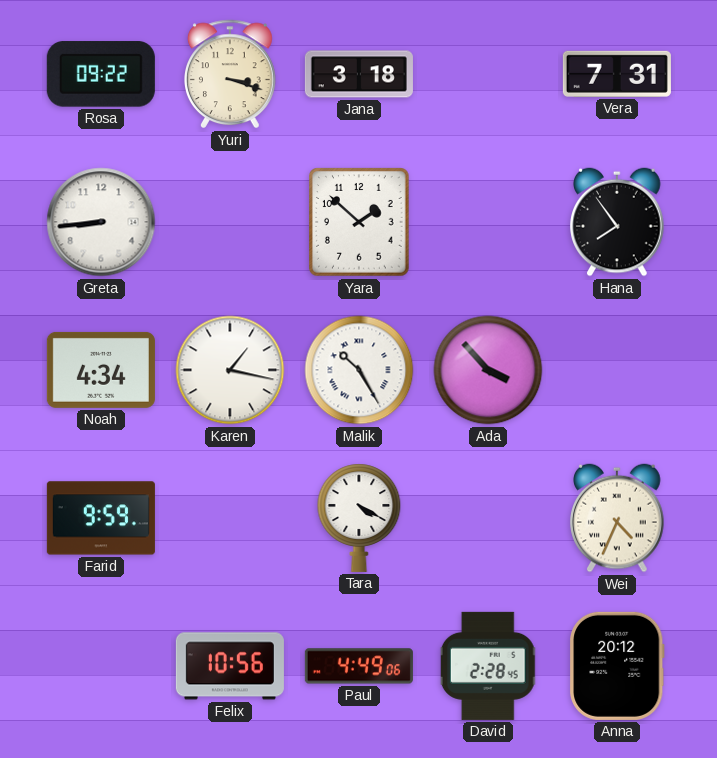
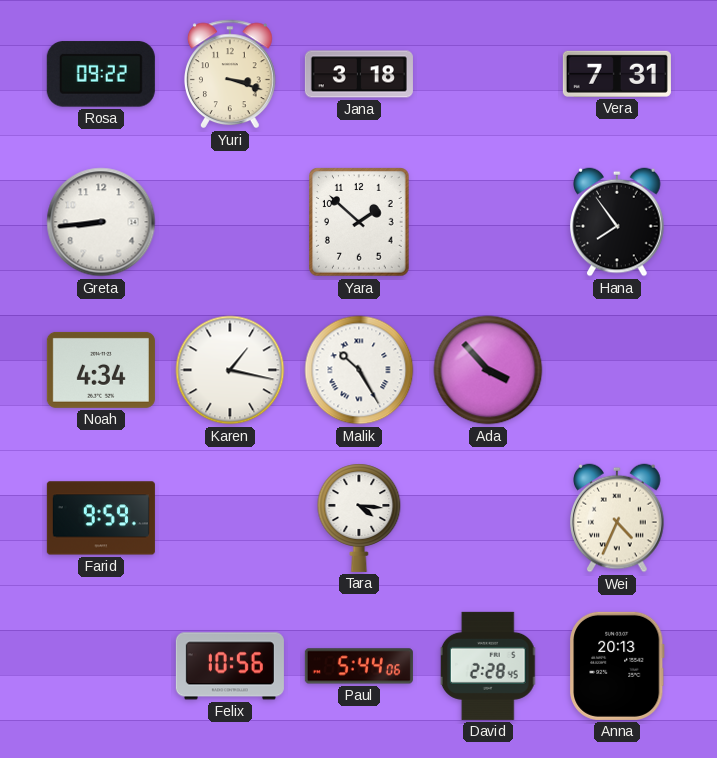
Tara: 4:20 -> 4:16
Paul: 4:49 -> 5:44
Anna: 20:12 -> 20:13
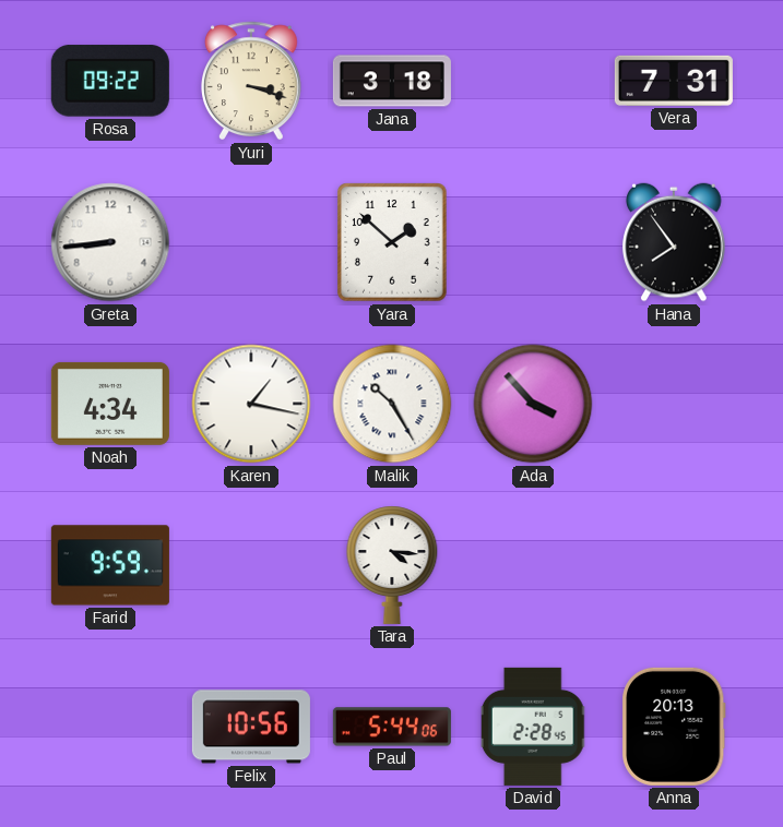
Wei: 4:34 -> none
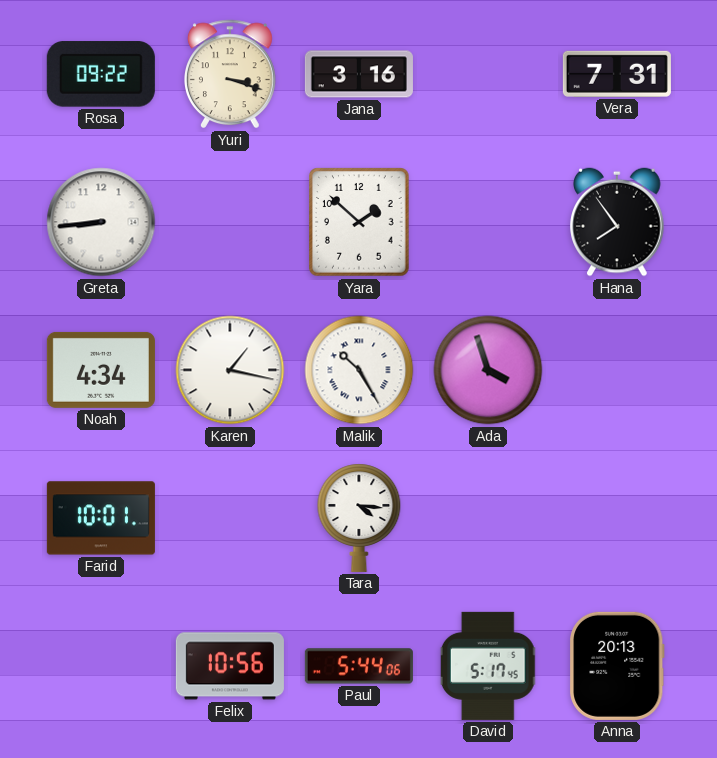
Jana: 3:18 -> 3:16
Ada: 3:53 -> 3:57
Farid: 9:59 -> 10:01
David: 2:28 -> 5:17
